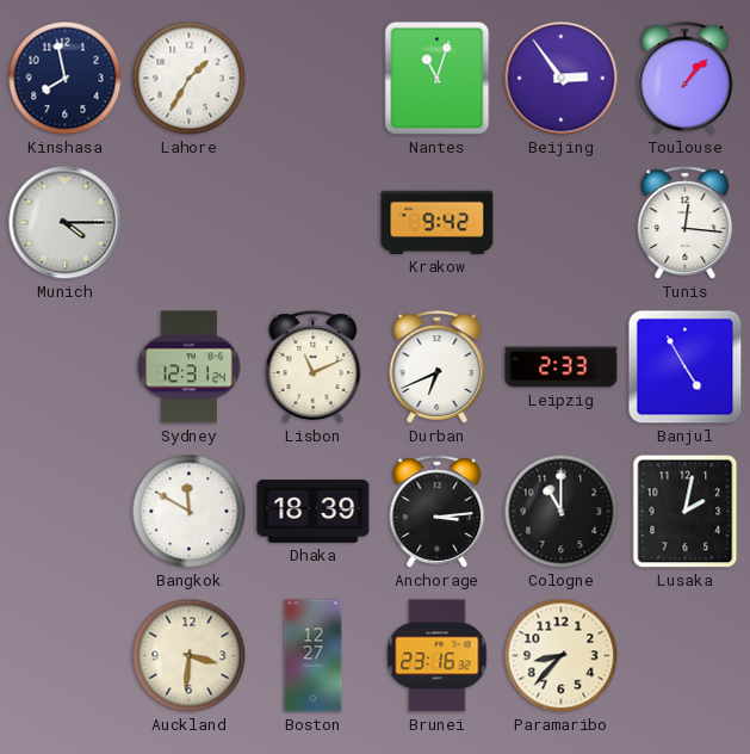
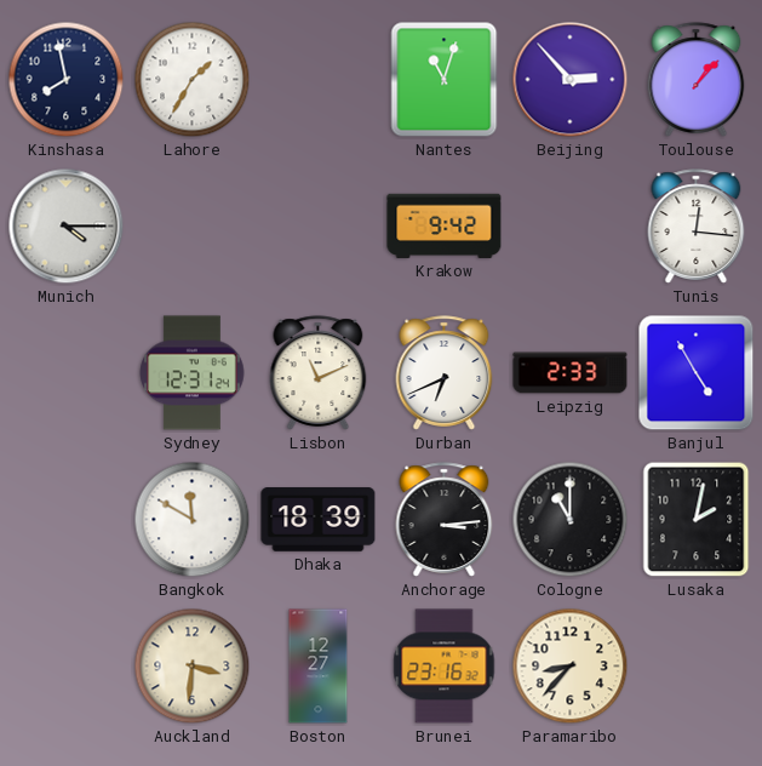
Beijing: 2:54 -> 2:53
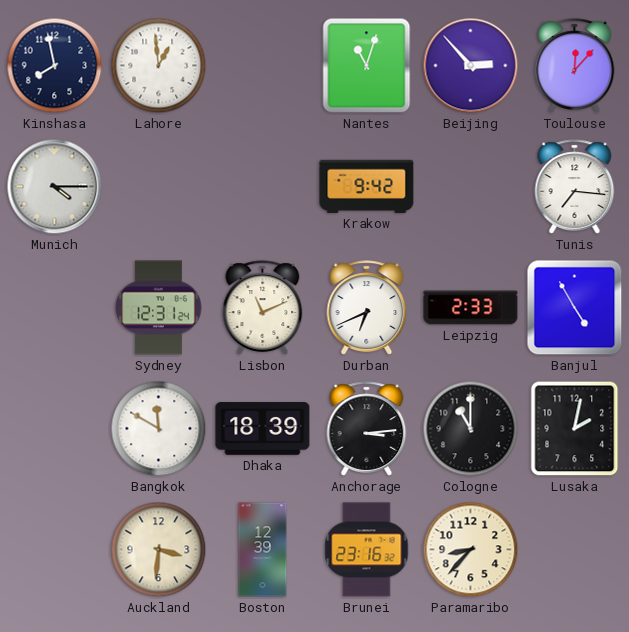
Lahore: 1:35 -> 12:59
Toulouse: 1:07 -> 12:07
Tunis: 12:16 -> 7:16
Boston: 12:27 -> 12:39
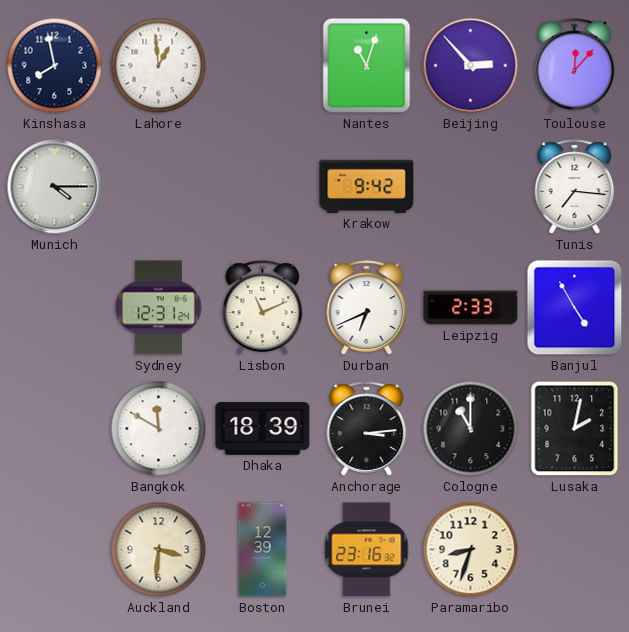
Paramaribo: 8:37 -> 8:33
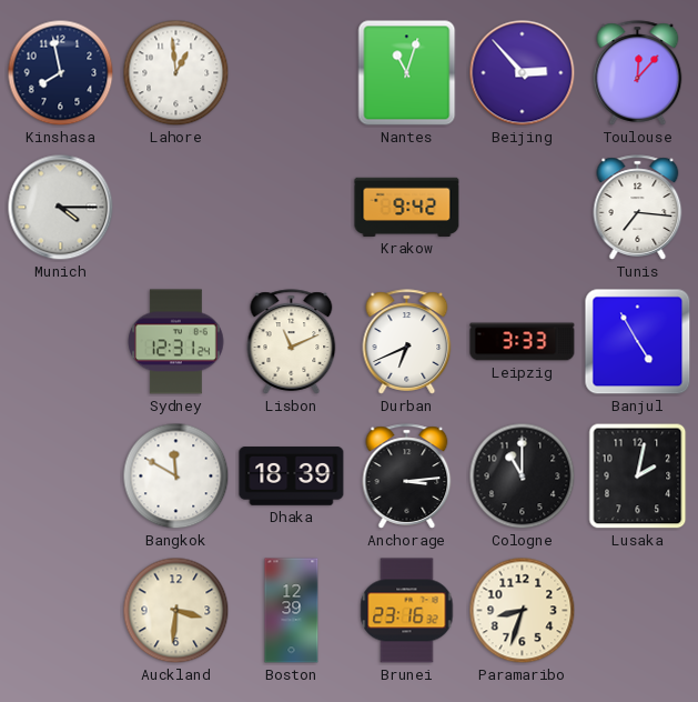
Leipzig: 2:33 -> 3:33
